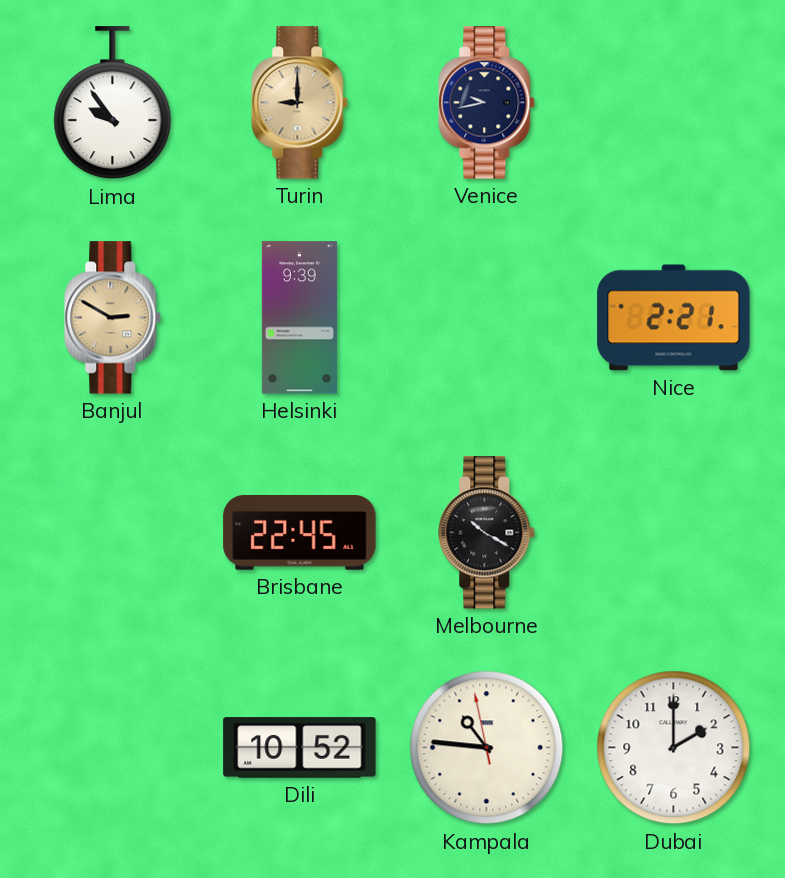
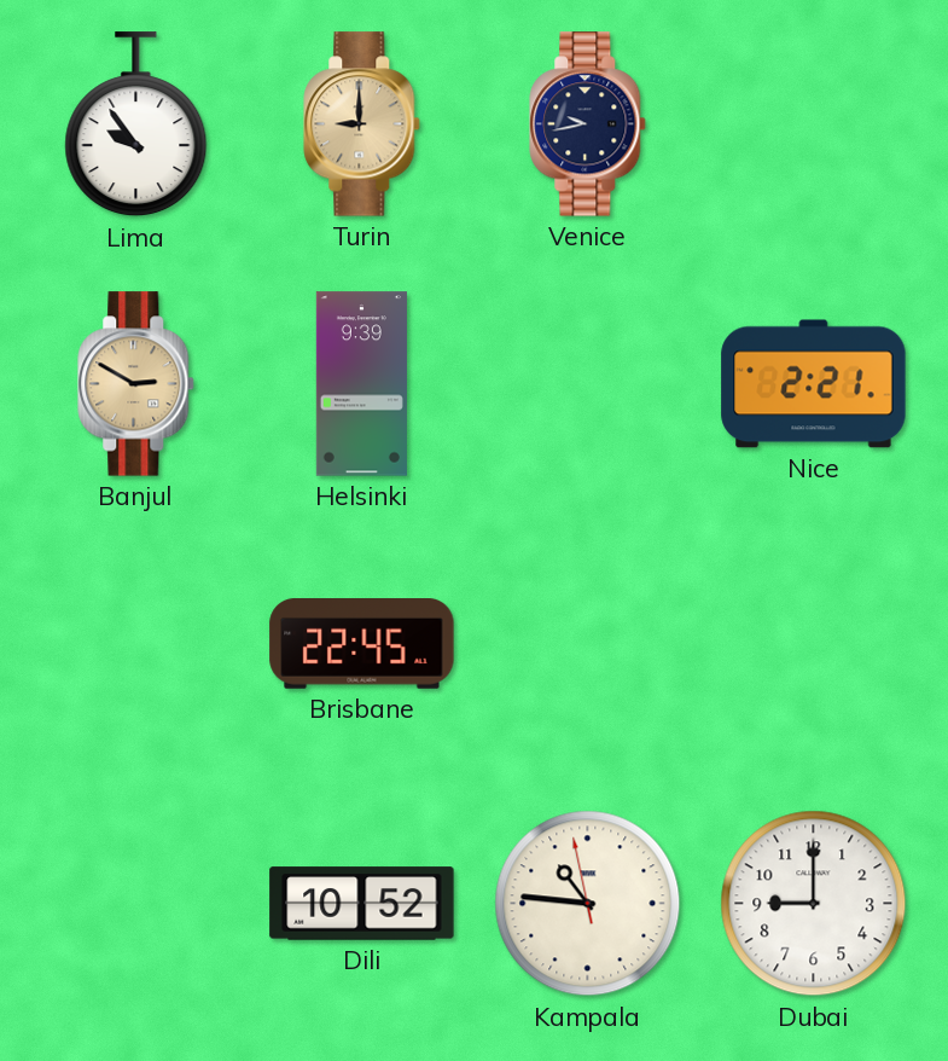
Melbourne: 10:20 -> none
Dubai: 2:00 -> 9:00
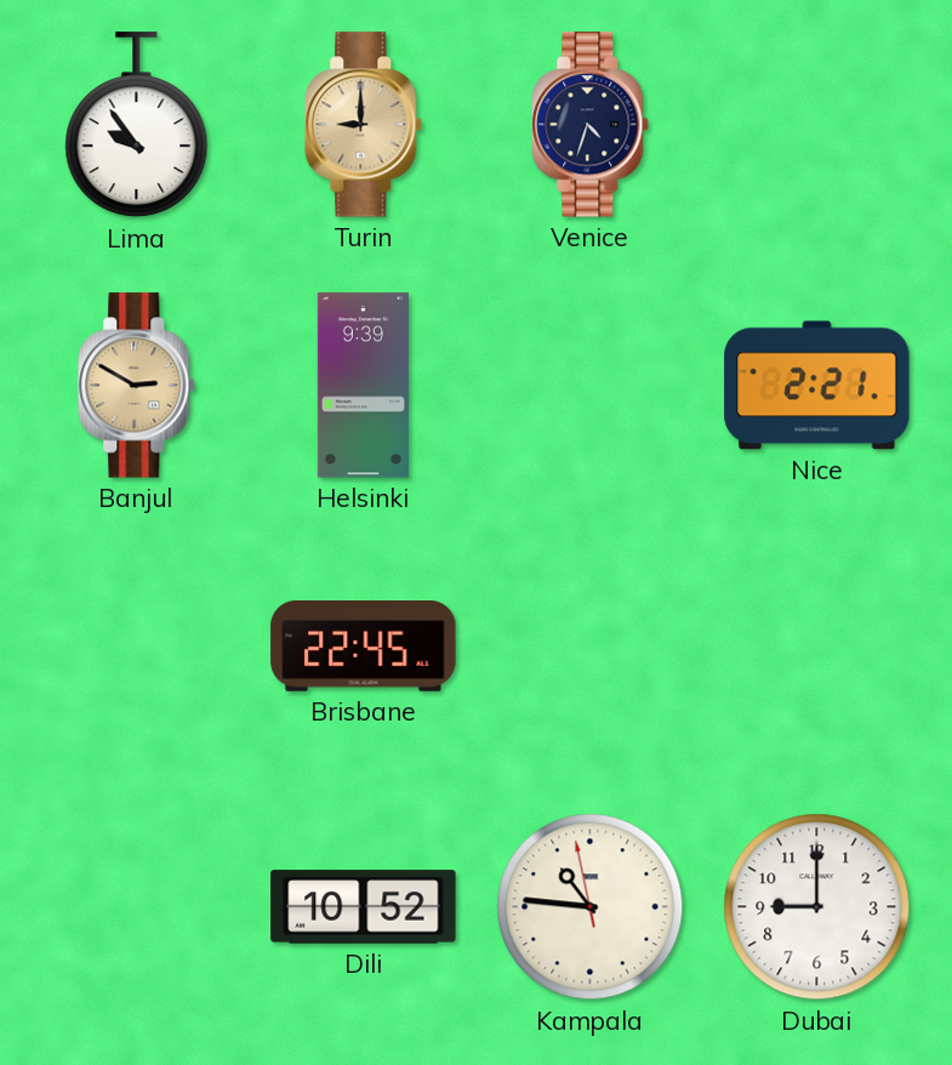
Venice: 9:43 -> 4:33
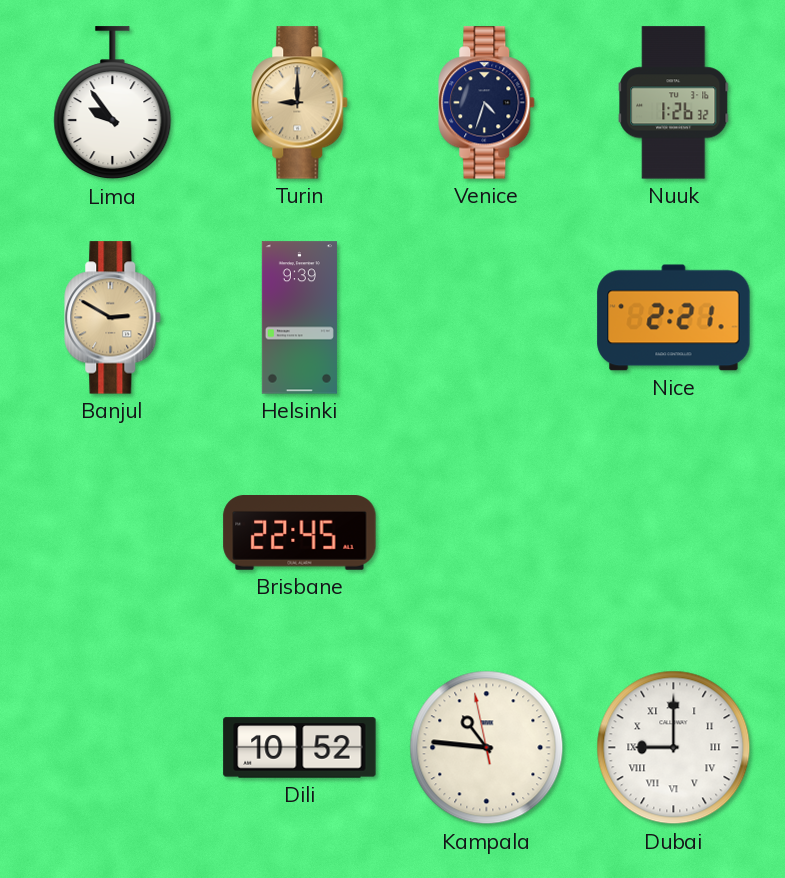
Nuuk: none -> 1:26
Dubai numerals: Arabic -> Roman
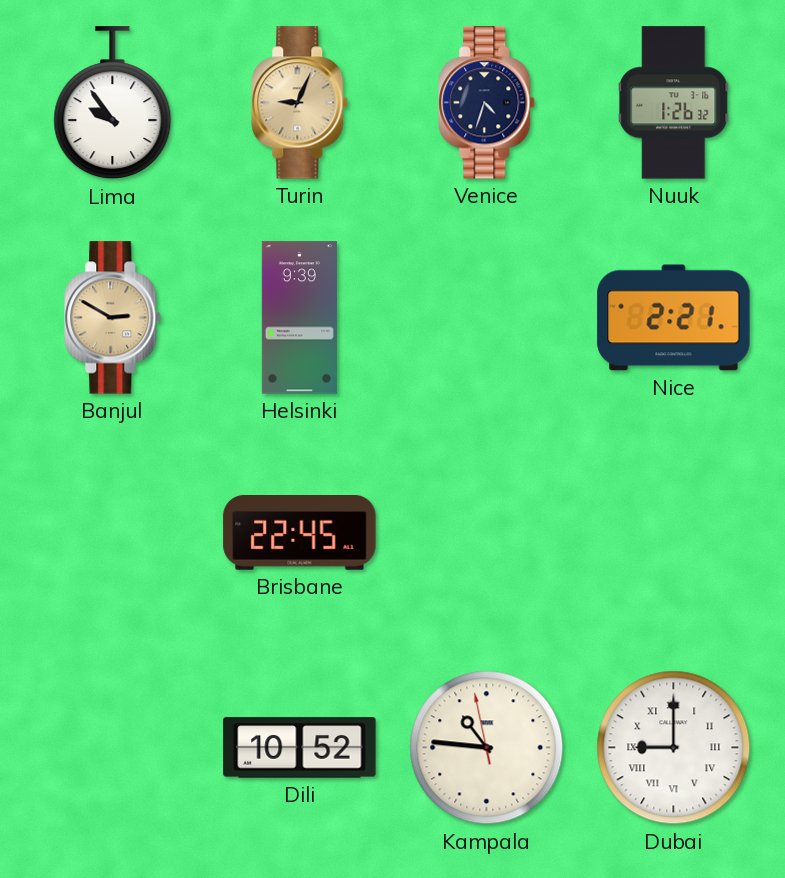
Turin: 9:00 -> 9:04
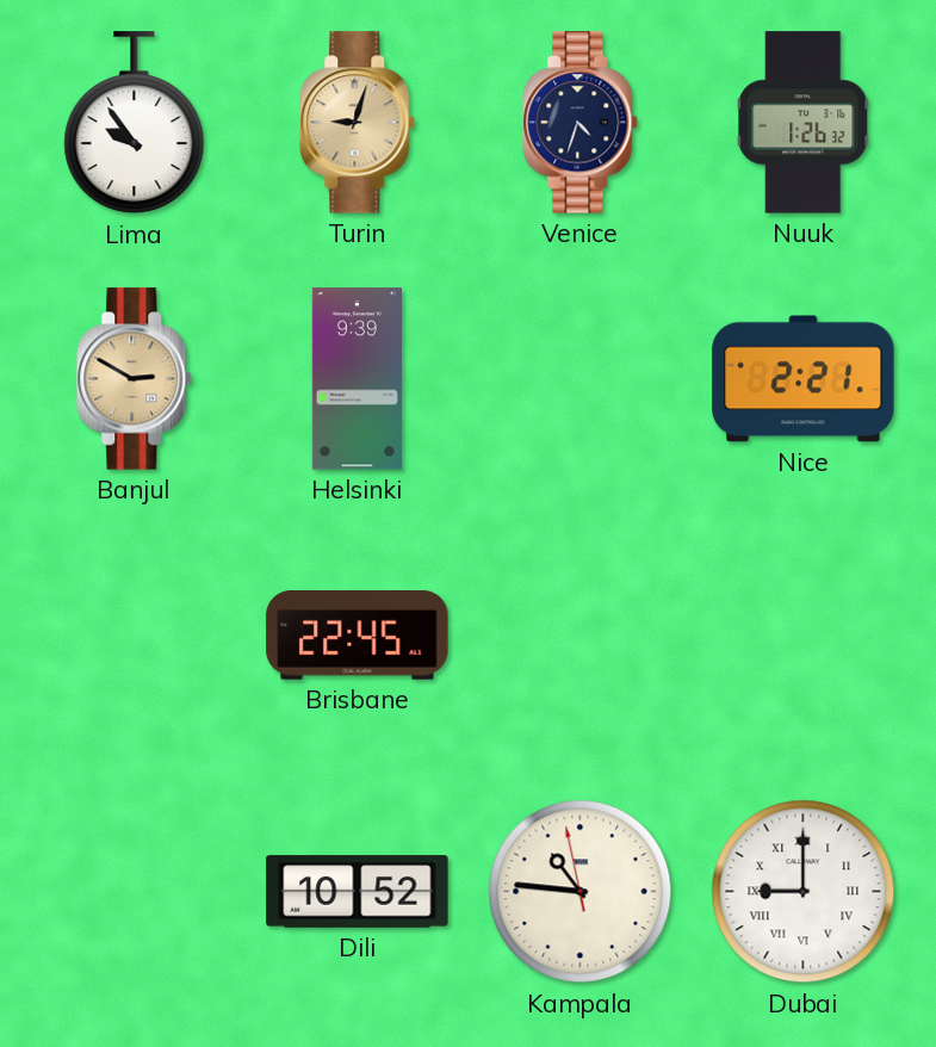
Turin: 9:04 -> 9:03
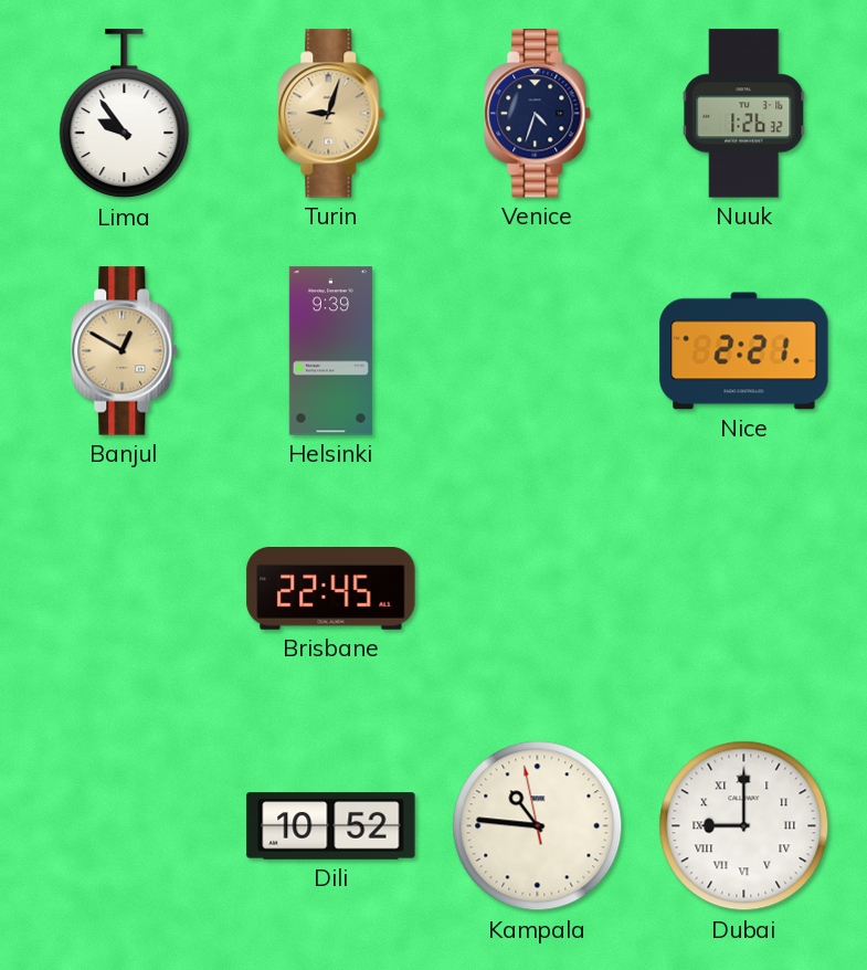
Banjul: 2:50 -> 12:50
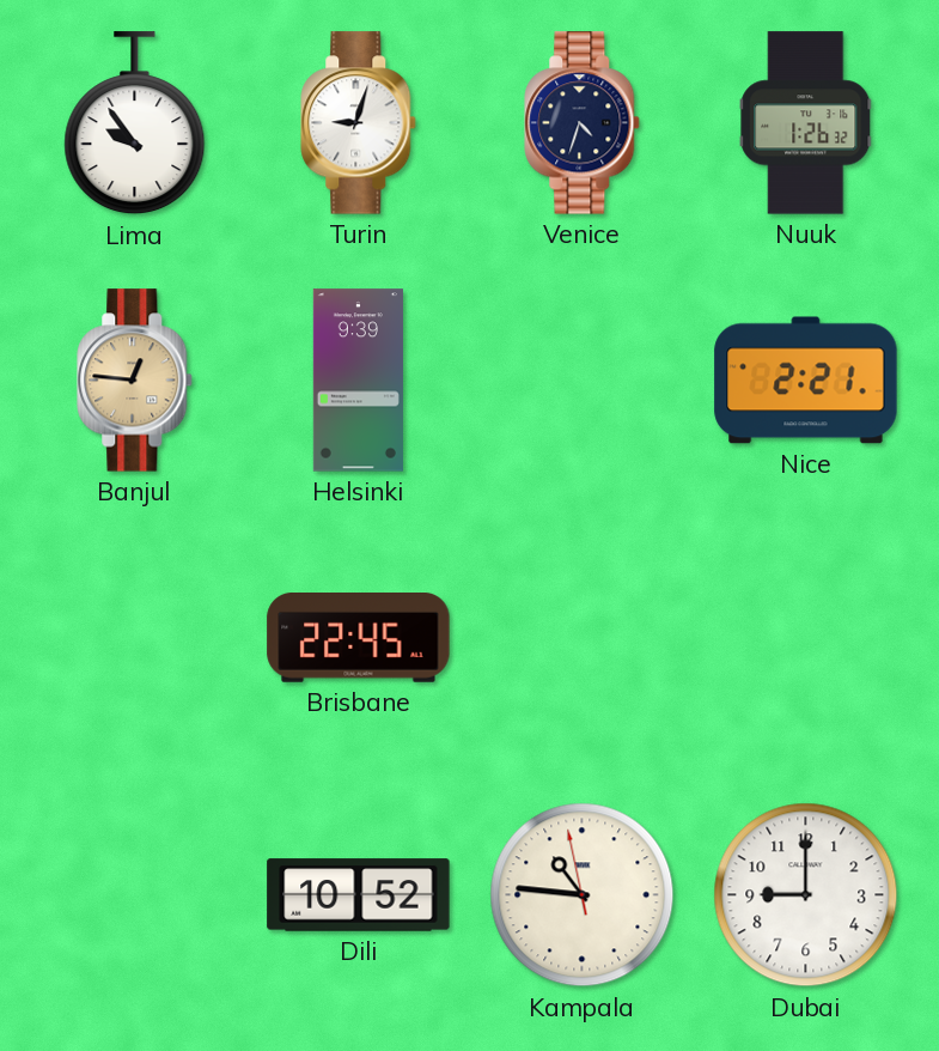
Turin dial: champagne -> white
Banjul: 12:50 -> 12:46
Dubai numerals: Roman -> Arabic
